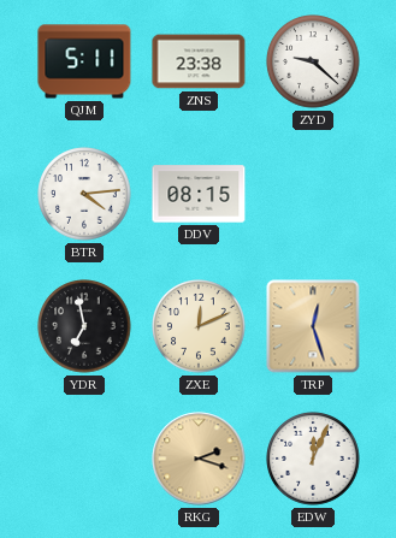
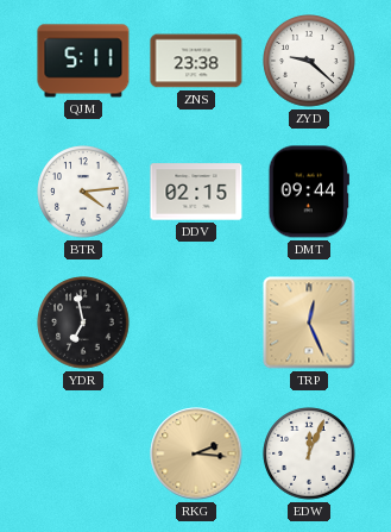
DDV: 08:15 -> 02:15
DMT: none -> 09:44
ZXE: 12:11 -> none
TRP: 12:27 -> 12:26
RKG: 2:18 -> 2:16
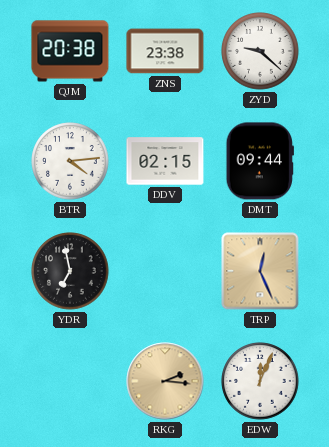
QJM: 5:11 -> 20:38
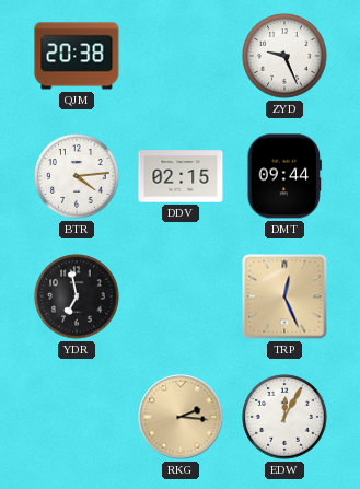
ZNS: 23:38 -> none
ZYD: 9:22 -> 9:26
EDW: 12:04 -> 12:05
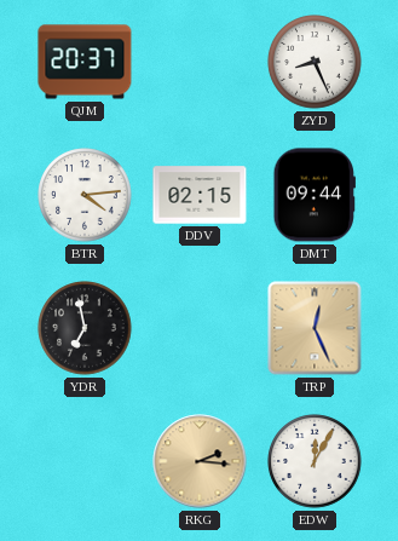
QJM: 20:38 -> 20:37
ZYD: 9:26 -> 8:26
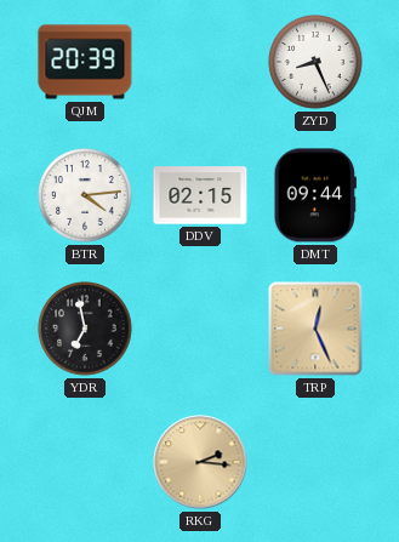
QJM: 20:37 -> 20:39
EDW: 12:05 -> none
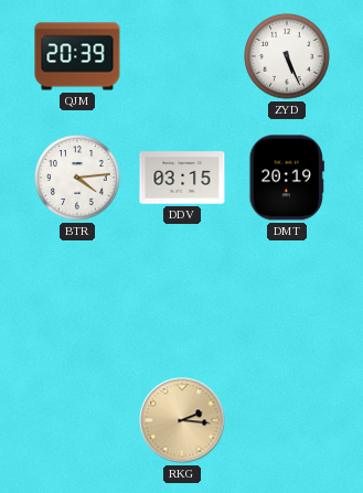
ZYD: 8:26 -> 5:26
DDV: 02:15 -> 03:15
DMT: 09:44 -> 20:19
YDR: 6:58 -> none
TRP: 12:26 -> none
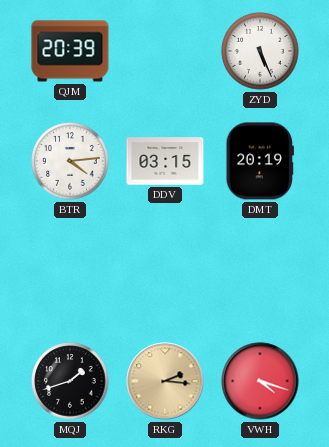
MQJ: none -> 1:42
VWH: none -> 4:18
